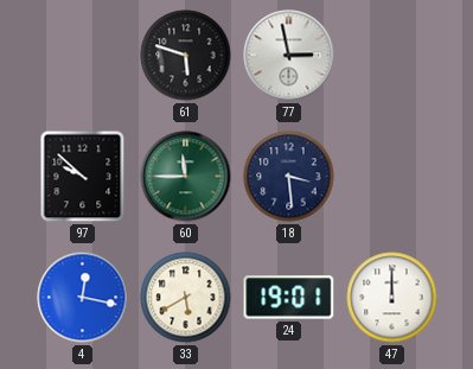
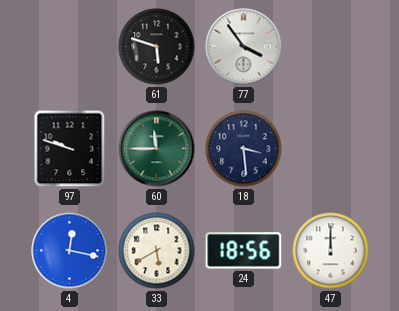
77: 2:58 -> 3:54
97: 9:52 -> 9:48
24: 19:01 -> 18:56
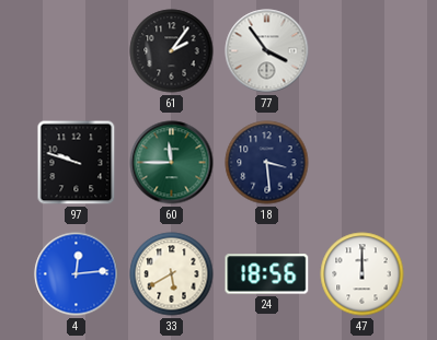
61: 5:48 -> 2:06
4: 12:17 -> 12:14
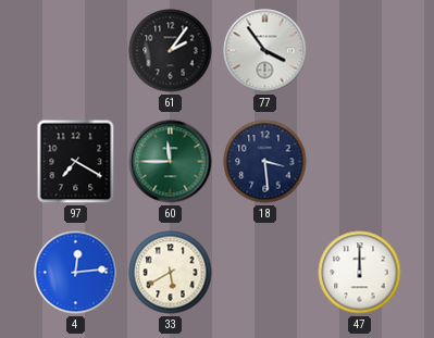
97: 9:48 -> 7:20
24: 18:56 -> none
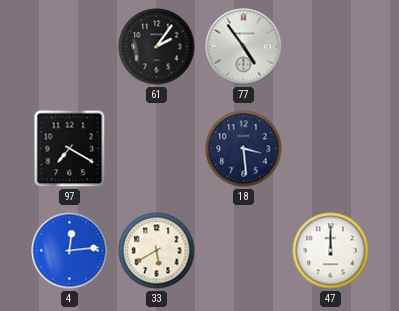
77: 3:54 -> 4:54
60: 11:45 -> none
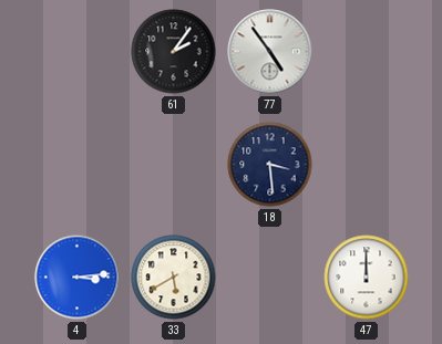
97: 7:20 -> none
4: 12:14 -> 3:14
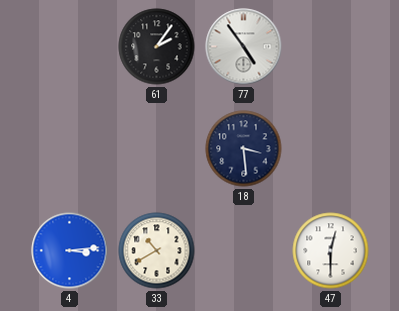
33: 5:40 -> 10:40
47: 12:00 -> 12:30
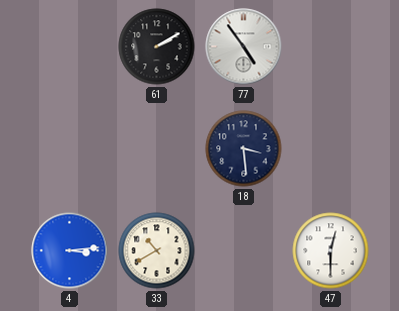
61: 2:06 -> 2:10
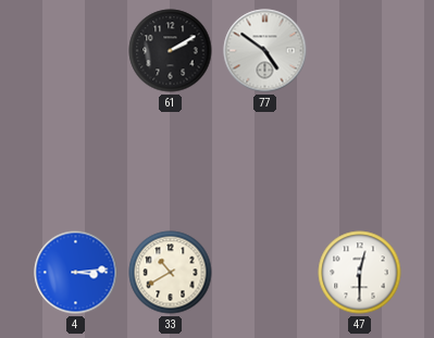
77: 4:54 -> 4:51
18: 3:29 -> none
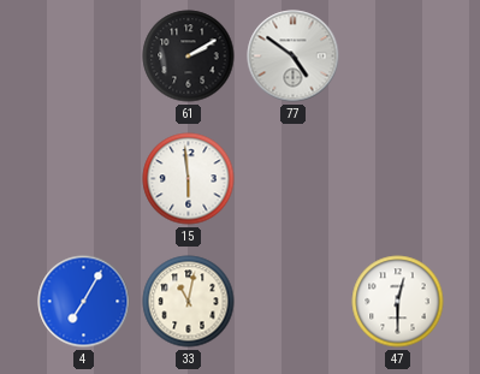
15: none -> 5:59
4: 3:14 -> 7:05
33: 10:40 -> 11:02
